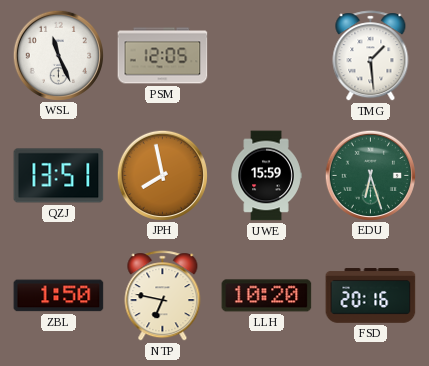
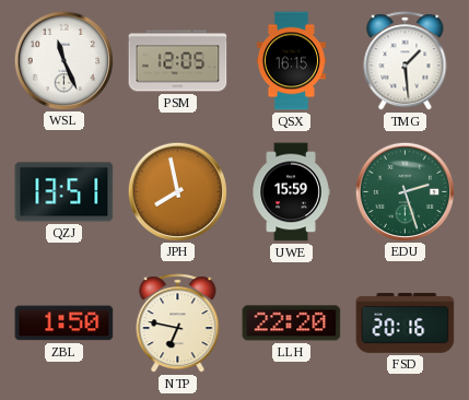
QSX: none -> 16:15
EDU: 6:27 -> 2:27
LLH: 10:20 -> 22:20
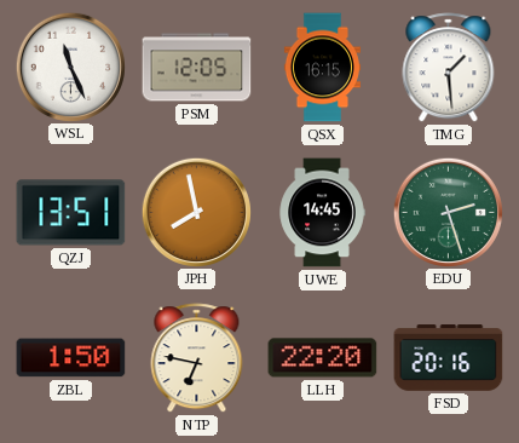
UWE: 15:59 -> 14:45
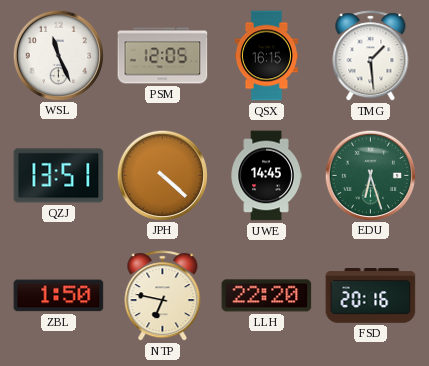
JPH: 7:58 -> 4:22
EDU: 2:27 -> 6:27
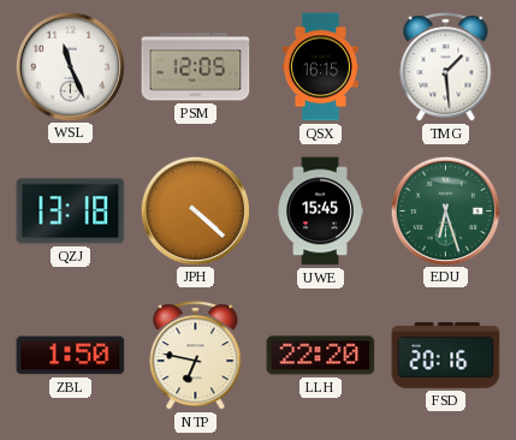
QZJ: 13:51 -> 13:18
UWE: 14:45 -> 15:45
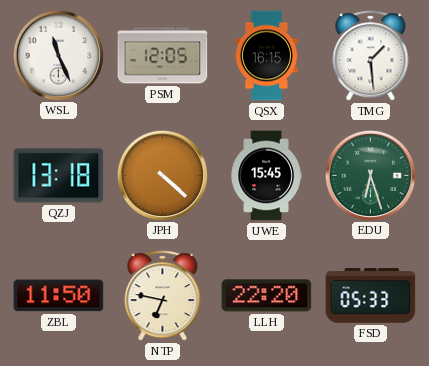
ZBL: 1:50 -> 11:50
FSD: 20:16 -> 05:33
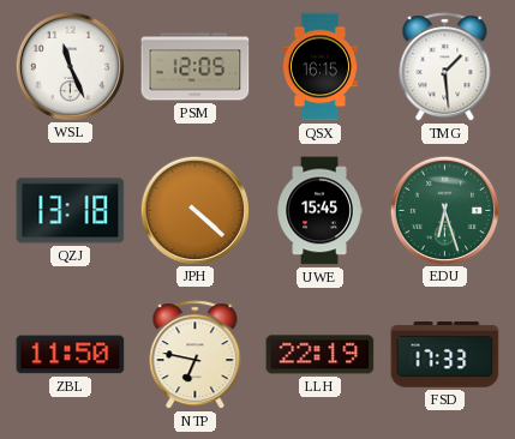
LLH: 22:20 -> 22:19
FSD: 05:33 -> 17:33
